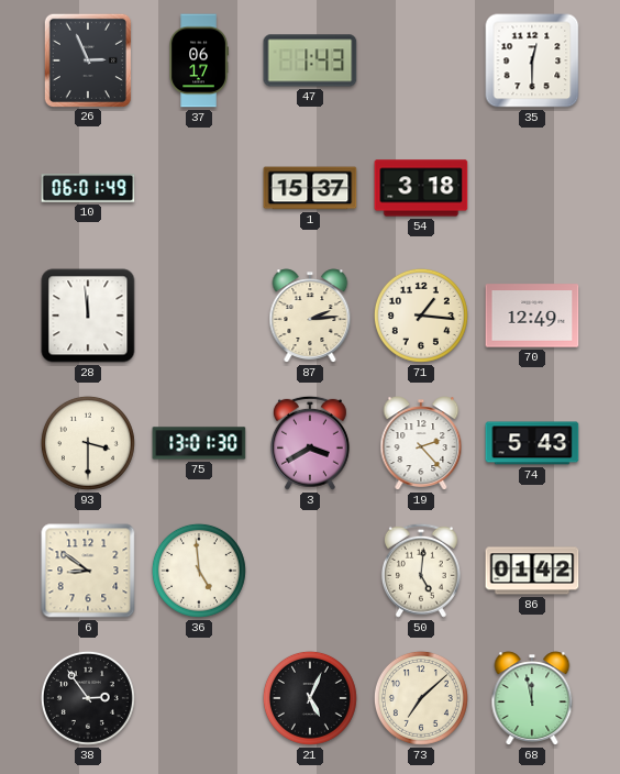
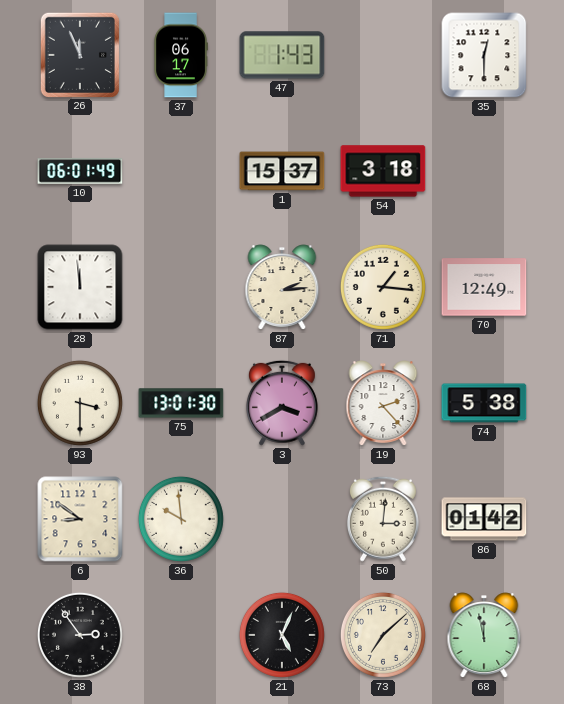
26: 2:56 -> 11:56
74: 5:43 -> 5:38
36: 4:59 -> 9:59
50: 5:01 -> 3:01
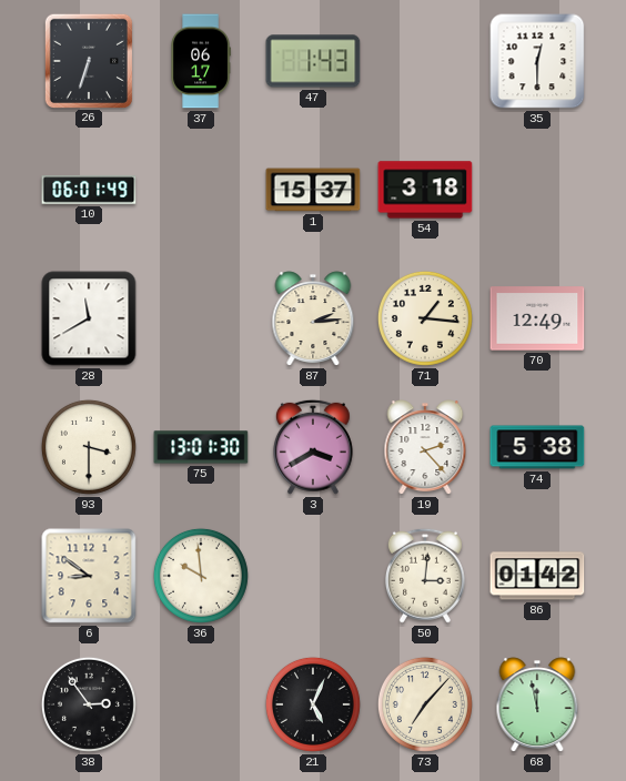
26: 11:56 -> 6:33
28: 11:59 -> 11:40
73: 7:08 -> 7:07
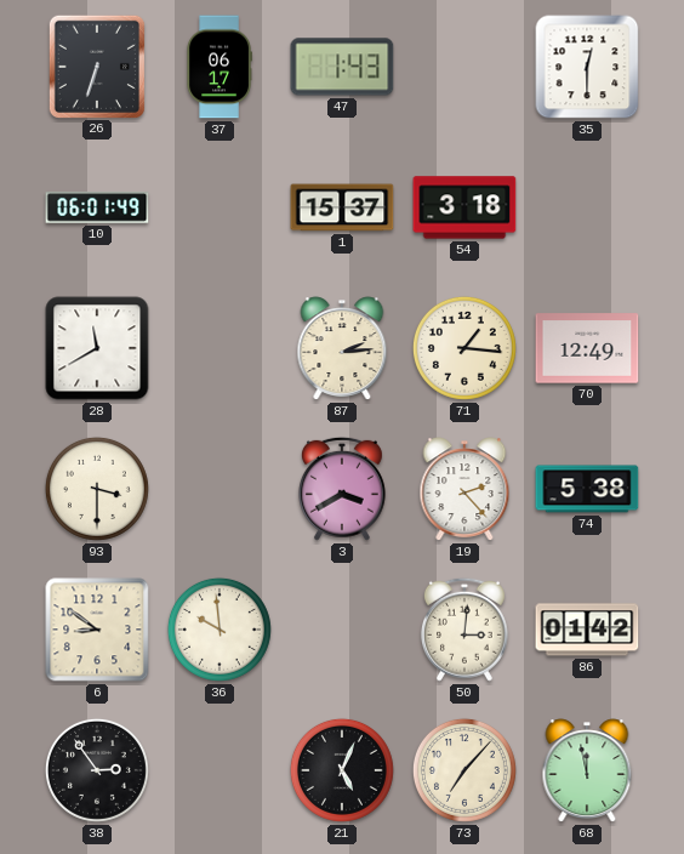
75: 13:01 -> none
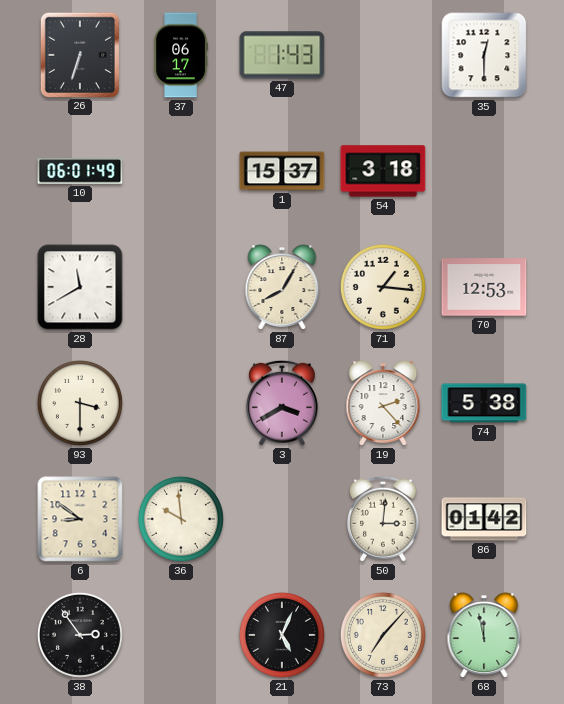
87: 2:14 -> 8:05
70: 12:49 -> 12:53
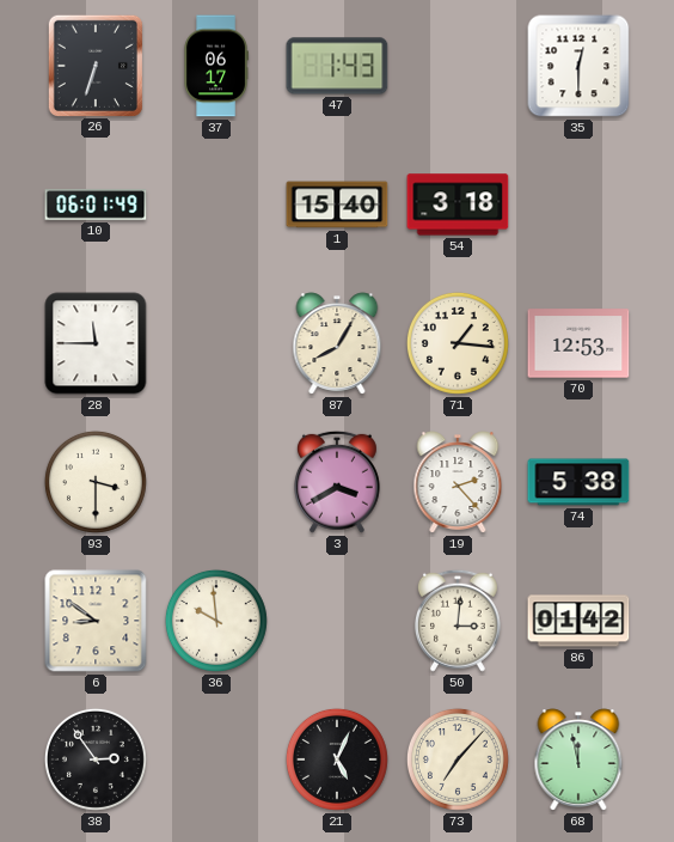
1: 15:37 -> 15:40
28: 11:40 -> 11:45
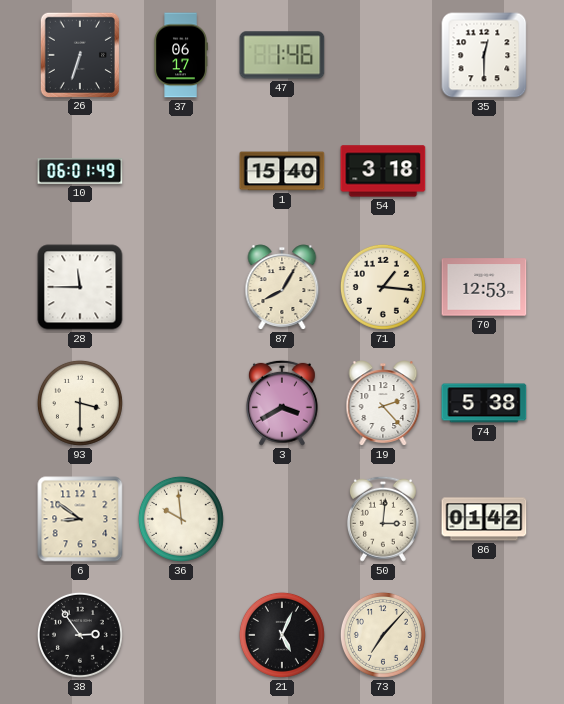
47: 1:43 -> 1:46
68: 11:58 -> none
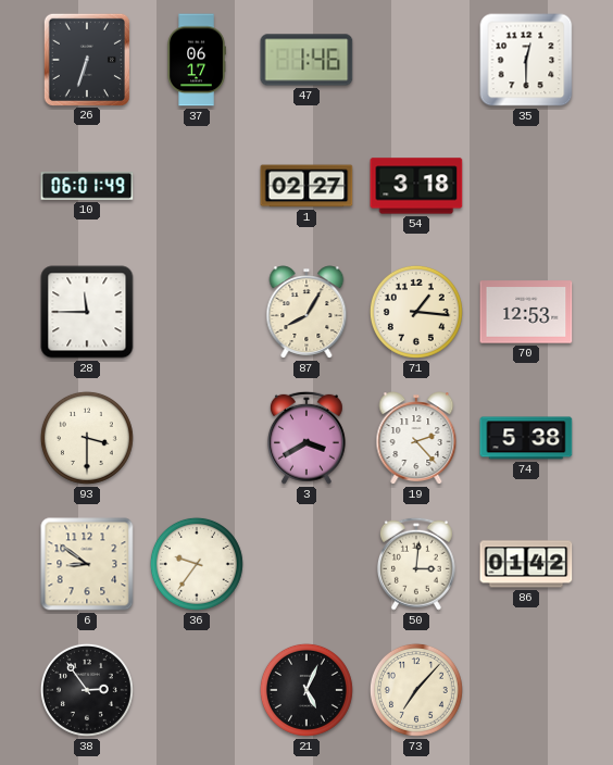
1: 15:40 -> 02:27
36: 9:59 -> 9:36
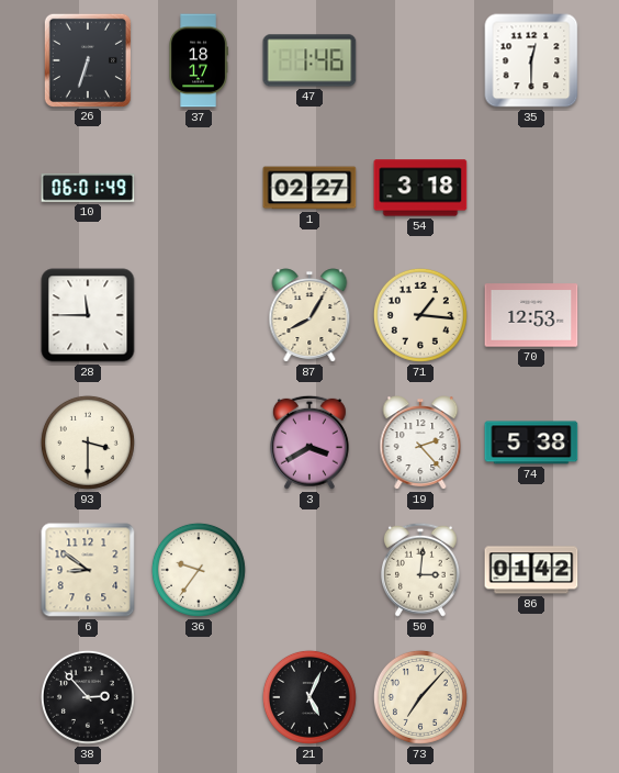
37: 06:17 -> 18:17
38: 2:54 -> 2:53
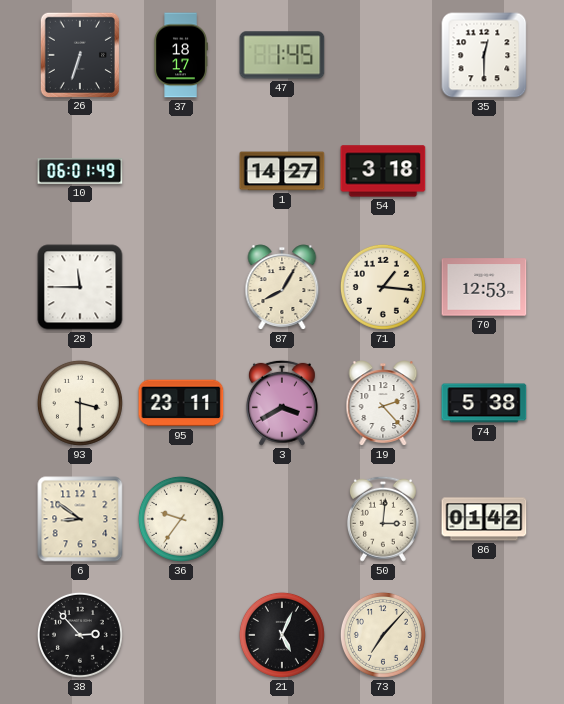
47: 1:46 -> 1:45
1: 02:27 -> 14:27
95: none -> 23:11
